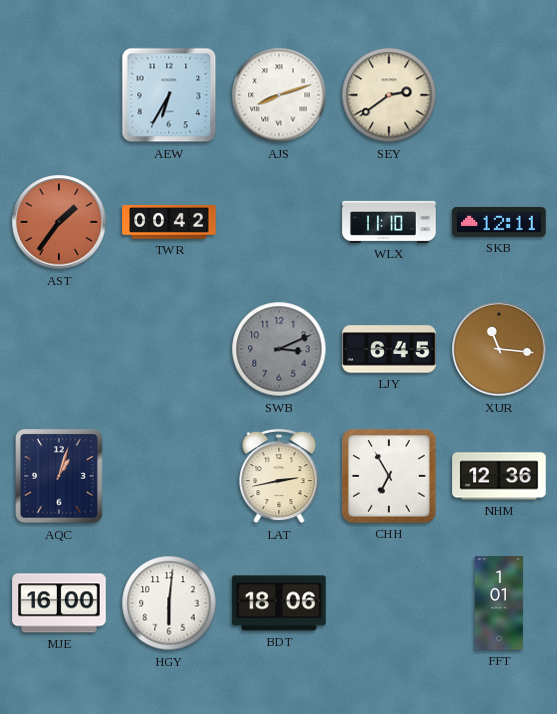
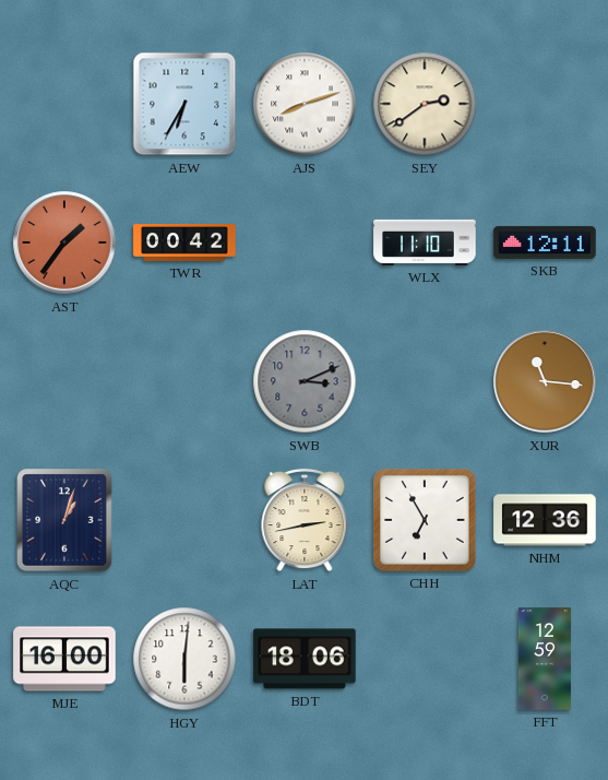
LJY: 6:45 -> none
FFT: 1:01 -> 12:59
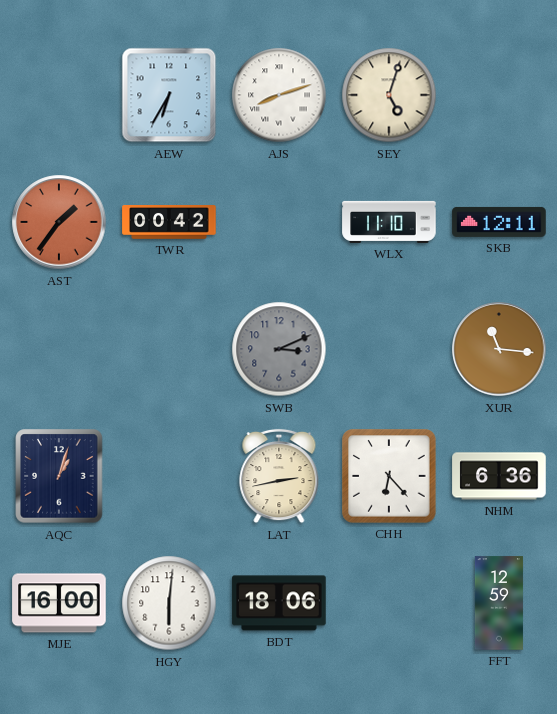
SEY: 2:39 -> 5:03
CHH: 6:55 -> 6:23
NHM: 12:36 -> 6:36
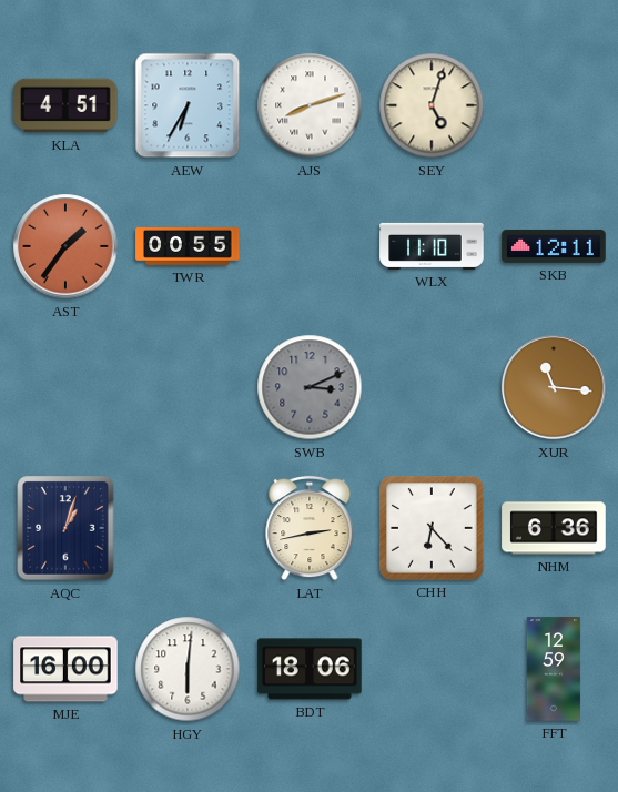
KLA: none -> 4:51
TWR: 00:42 -> 00:55
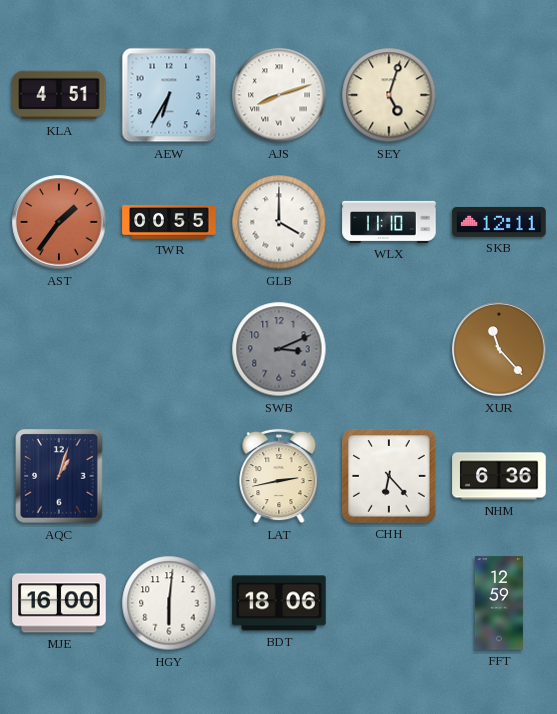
GLB: none -> 4:00
XUR: 11:16 -> 11:23
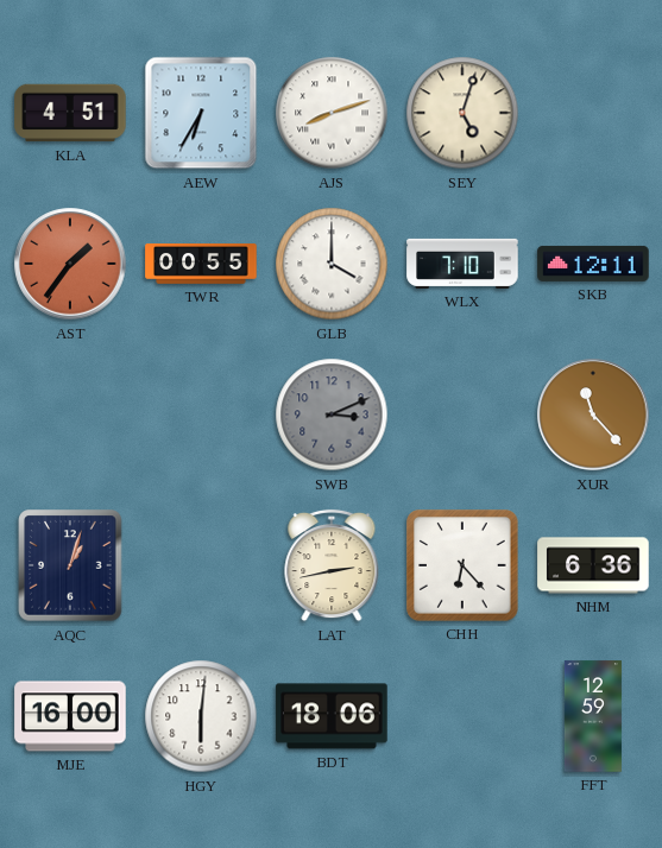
WLX: 11:10 -> 7:10
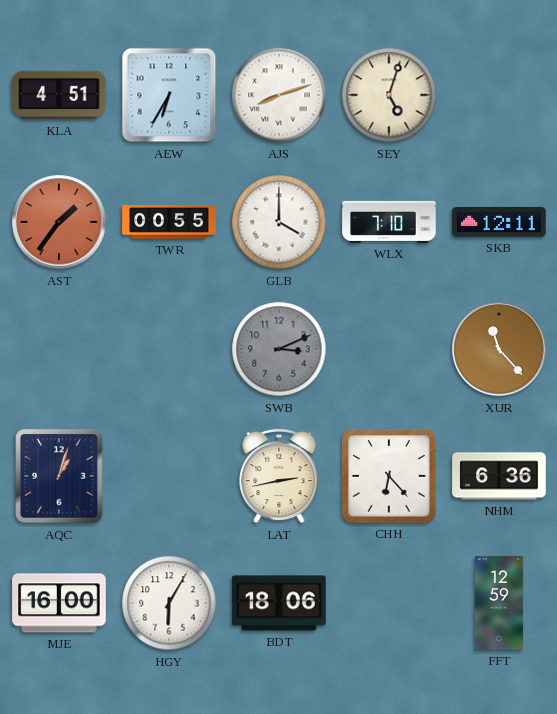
HGY: 6:01 -> 6:05
